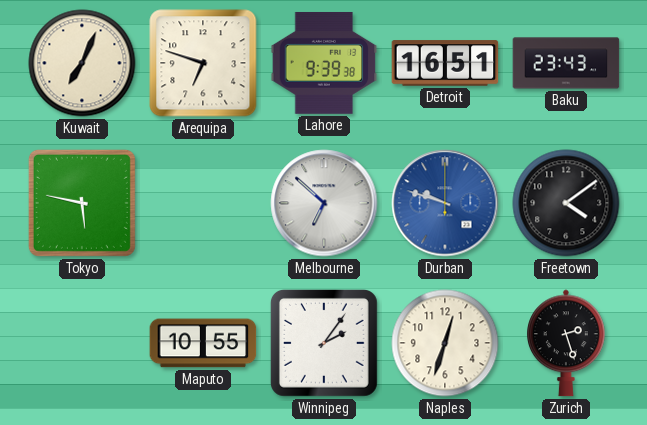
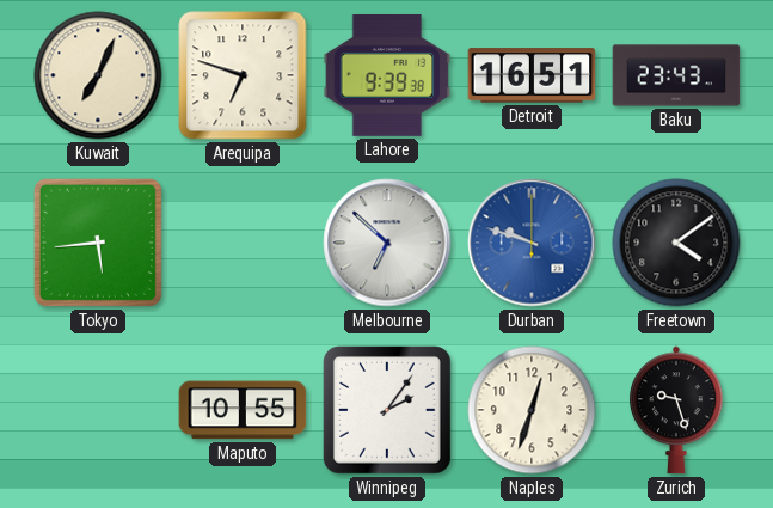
Tokyo: 5:47 -> 5:44
Zurich: 2:27 -> 9:27
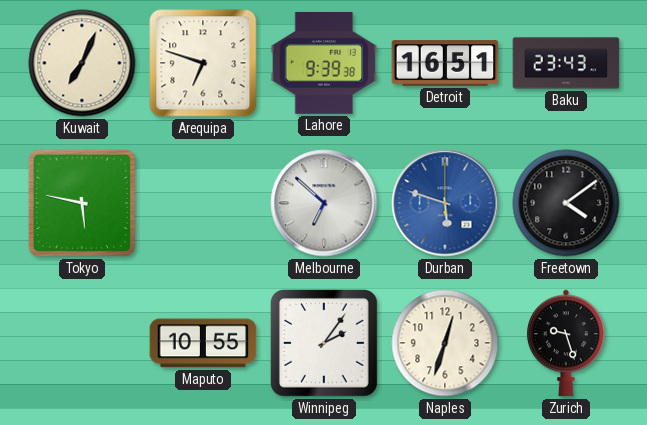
Tokyo: 5:44 -> 5:47
Durban: 9:48 -> 5:48
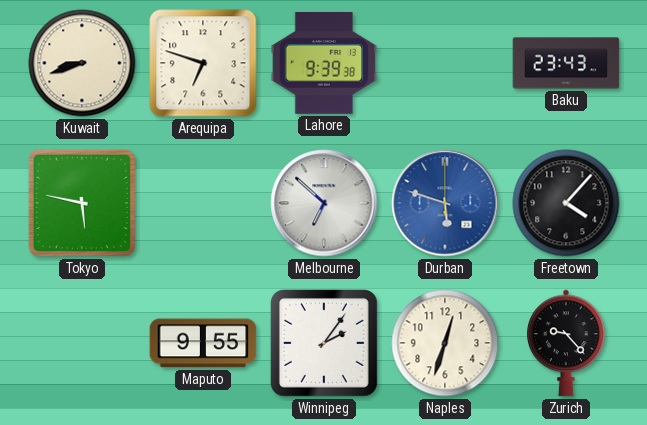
Kuwait: 7:04 -> 8:42
Detroit: 16:51 -> none
Freetown: 4:09 -> 4:07
Maputo: 10:55 -> 9:55
Zurich: 9:27 -> 9:23
